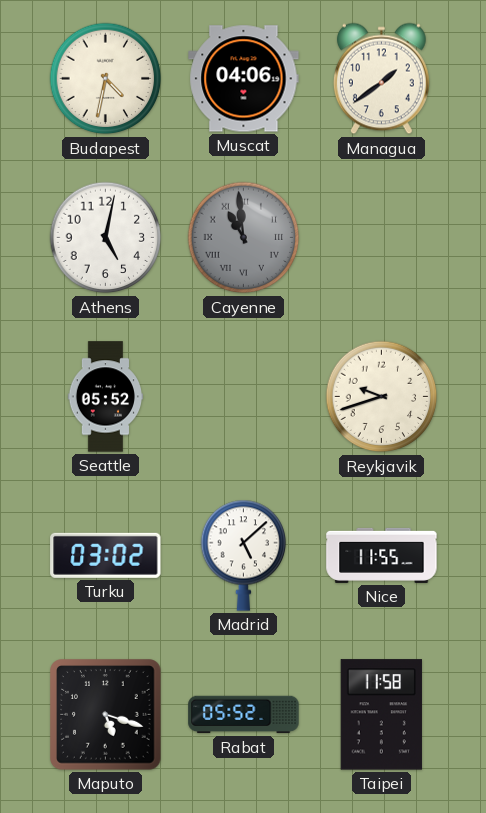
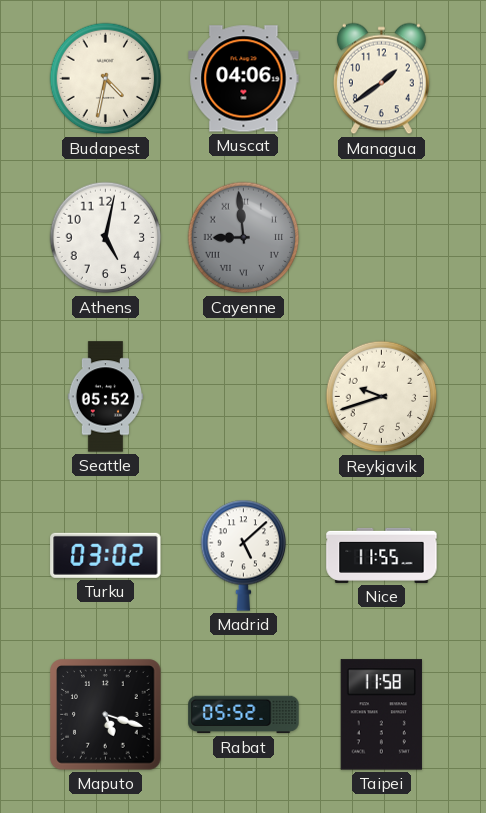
Cayenne: 10:59 -> 8:59
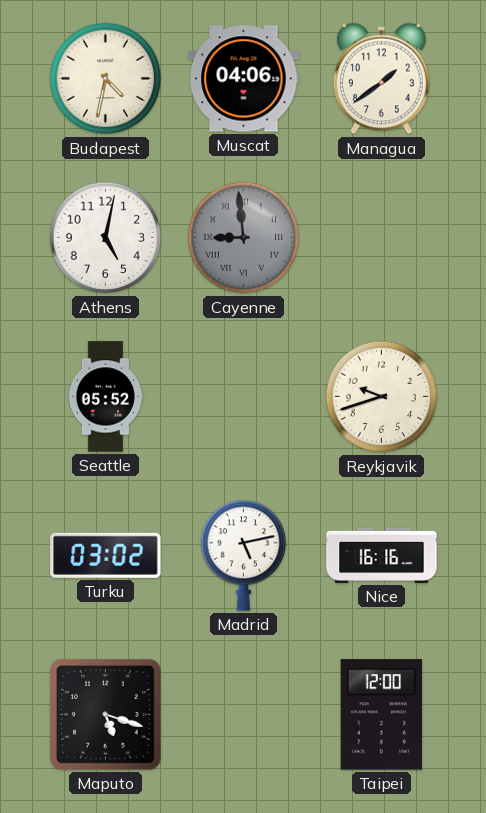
Madrid: 5:08 -> 5:13
Nice: 11:55 -> 16:16
Rabat: 05:52 -> none
Taipei: 11:58 -> 12:00
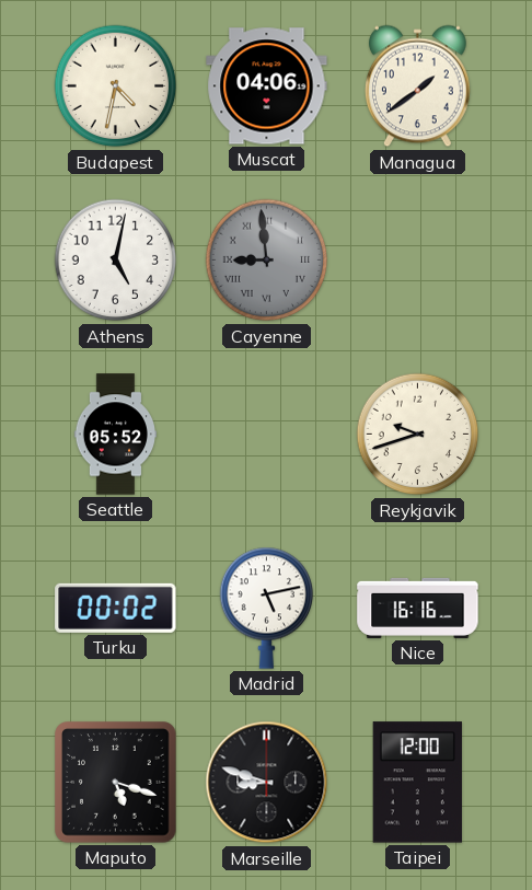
Turku: 03:02 -> 00:02
Marseille: none -> 8:48
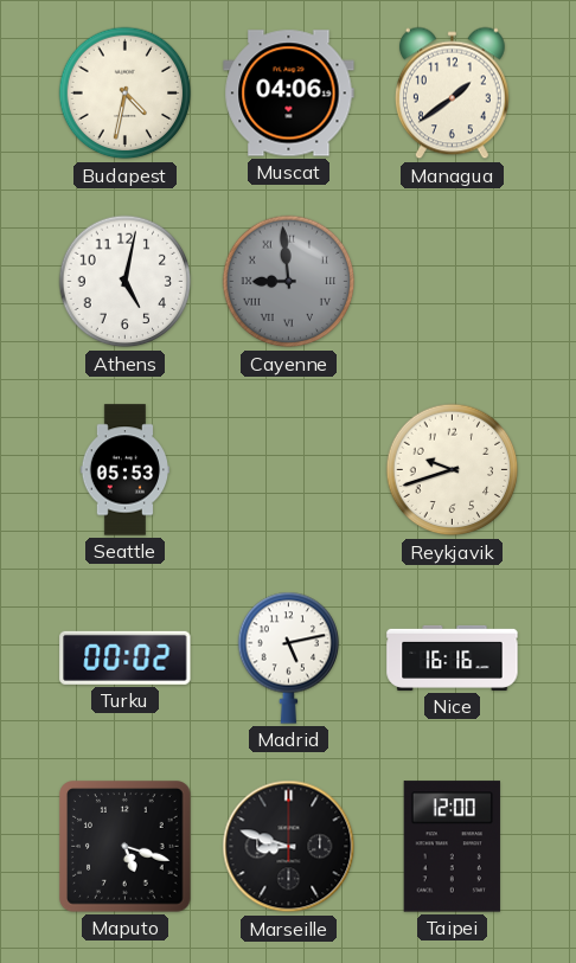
Seattle: 05:52 -> 05:53
